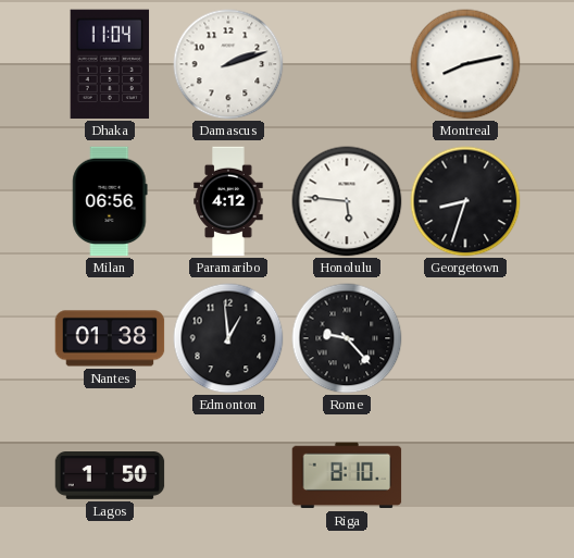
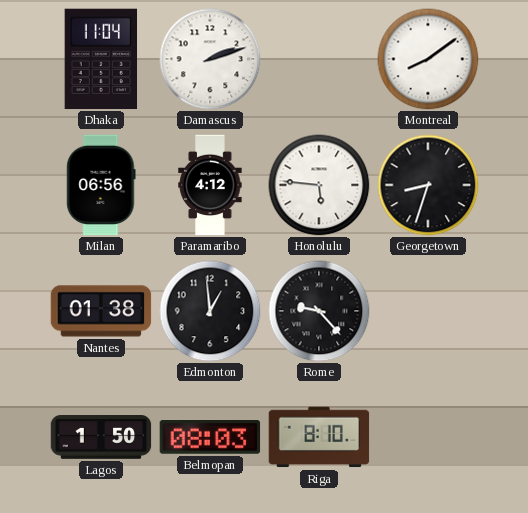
Montreal: 8:13 -> 8:09
Belmopan: none -> 08:03
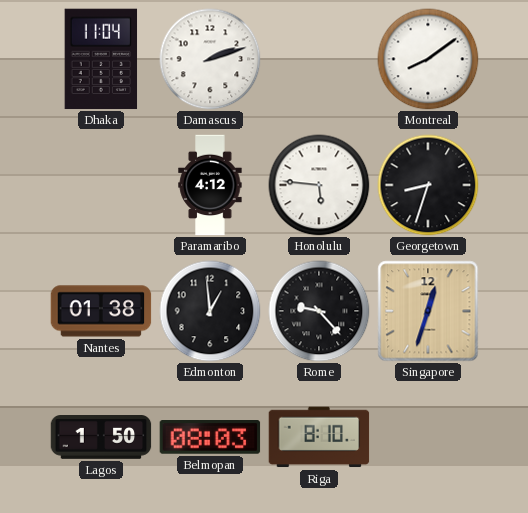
Milan: 06:56 -> none
Singapore: none -> 12:33
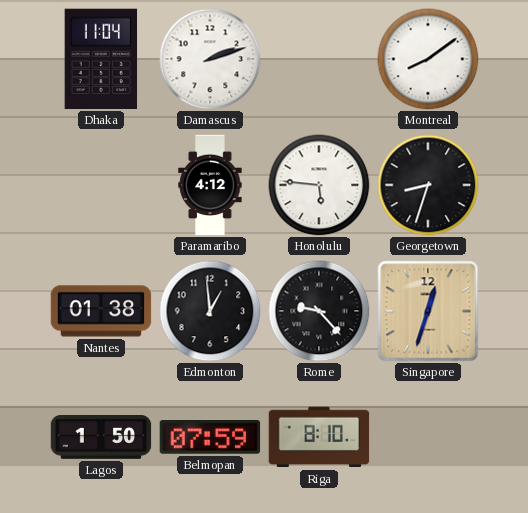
Belmopan: 08:03 -> 07:59
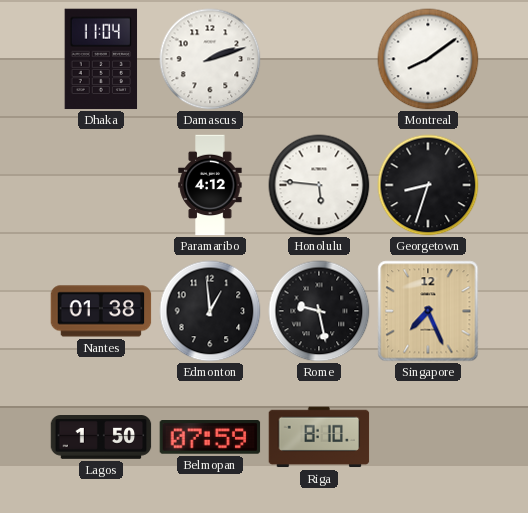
Rome: 9:23 -> 9:28
Singapore: 12:33 -> 7:26
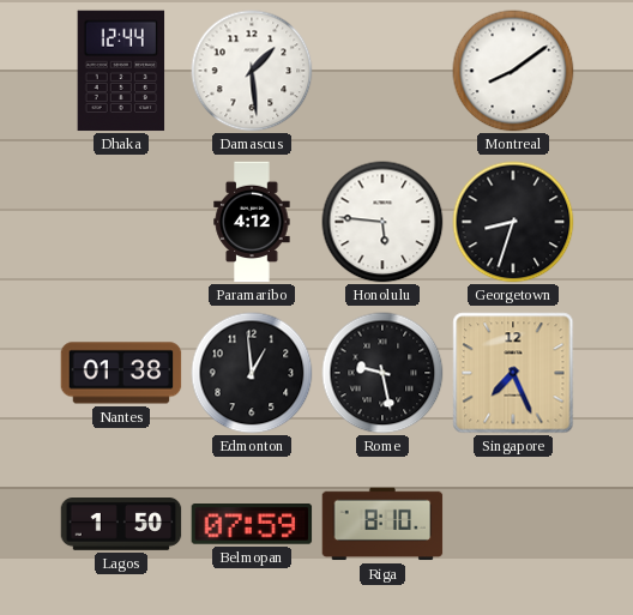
Dhaka: 11:04 -> 12:44
Damascus: 2:12 -> 1:29
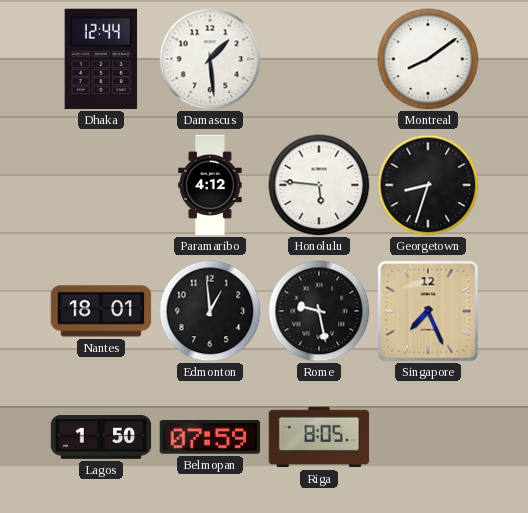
Nantes: 01:38 -> 18:01
Riga: 8:10 -> 8:05
